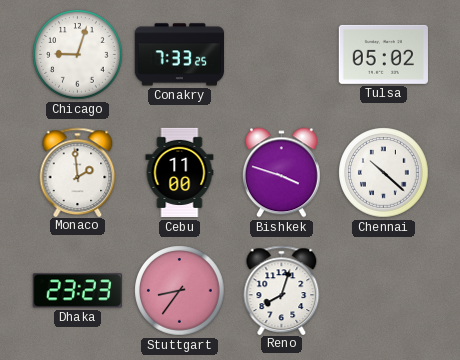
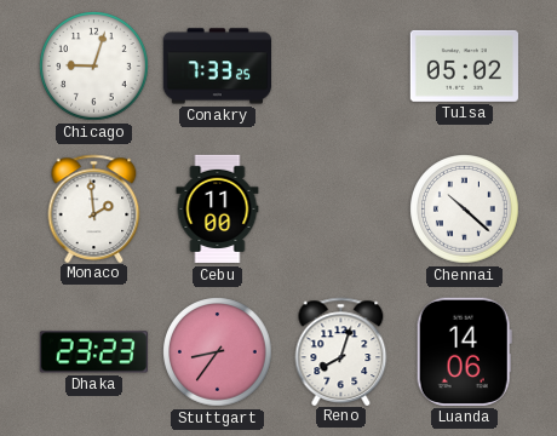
Bishkek: 3:48 -> none
Luanda: none -> 14:06
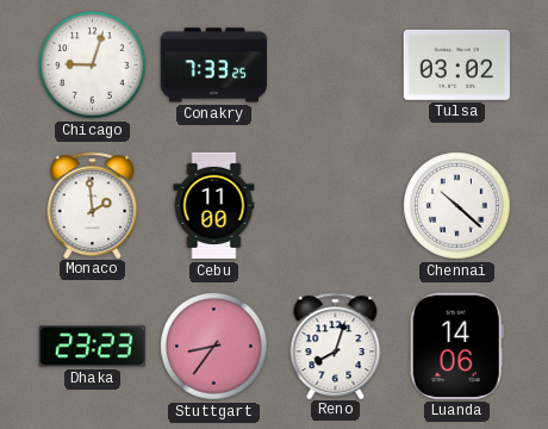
Tulsa: 05:02 -> 03:02
